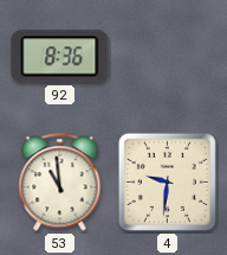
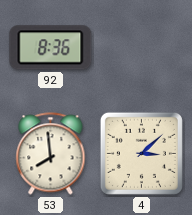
53: 10:59 -> 7:59
4: 9:31 -> 3:08
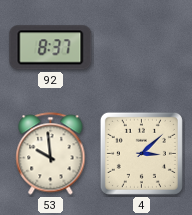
92: 8:36 -> 8:37
53: 7:59 -> 9:59
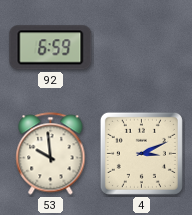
92: 8:37 -> 6:59
4: 3:08 -> 3:11
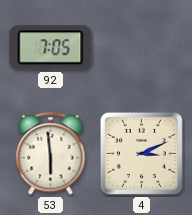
92: 6:59 -> 7:05
53: 9:59 -> 5:59
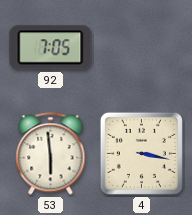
4: 3:11 -> 3:17
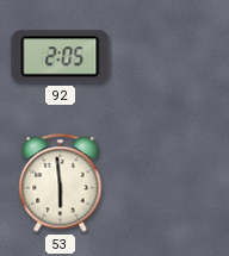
92: 7:05 -> 2:05
4: 3:17 -> none
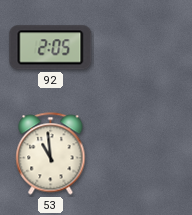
53: 5:59 -> 10:59
